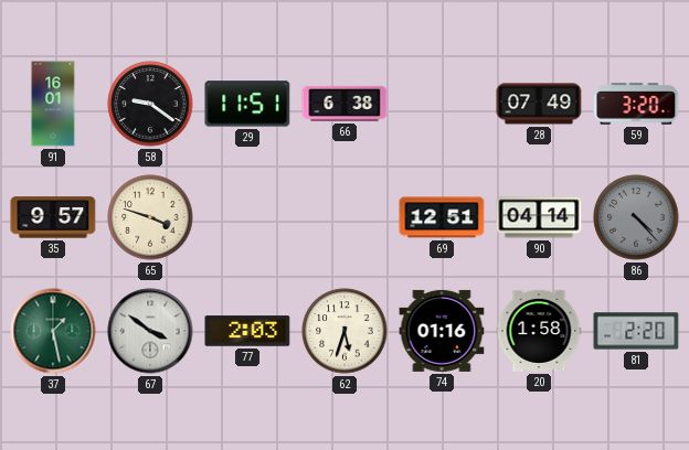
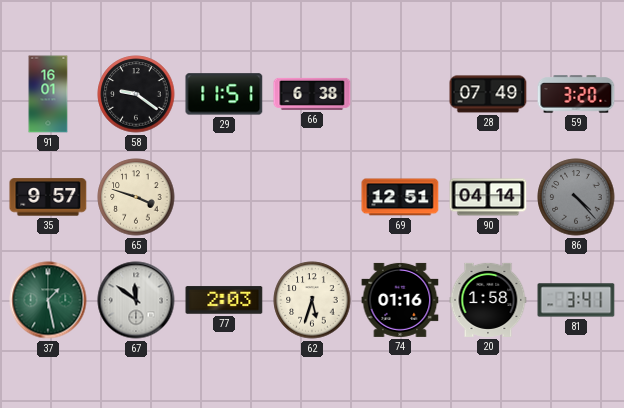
67: 3:51 -> 11:51
81: 2:20 -> 3:41
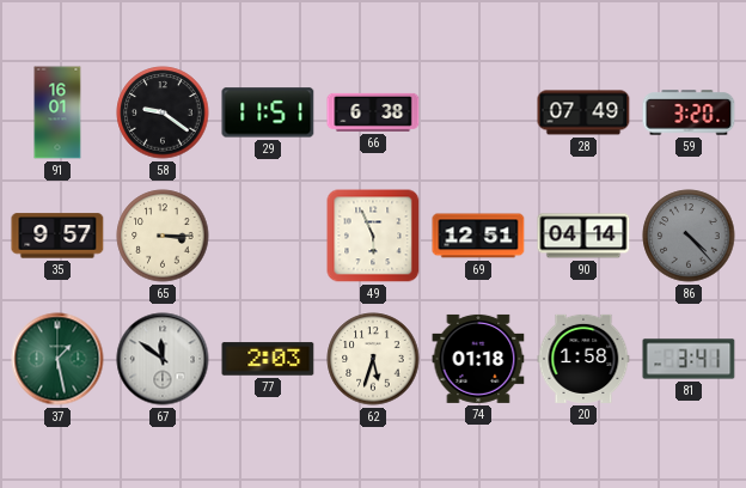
65: 3:48 -> 3:15
49: none -> 5:56
74: 01:16 -> 01:18
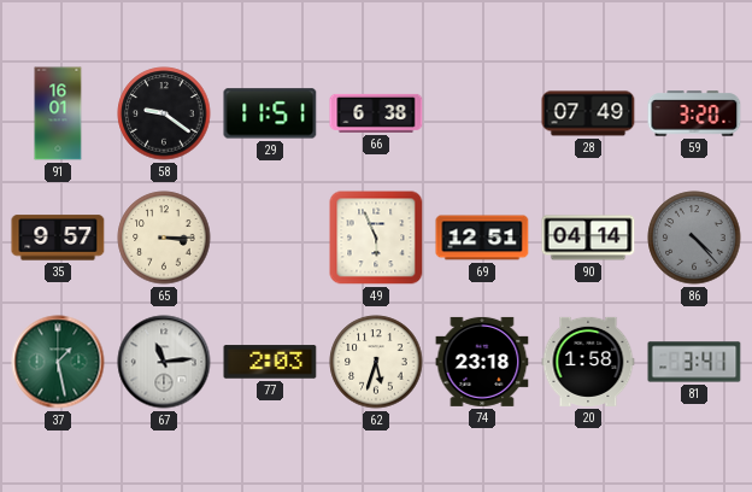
67: 11:51 -> 11:14
74: 01:18 -> 23:18
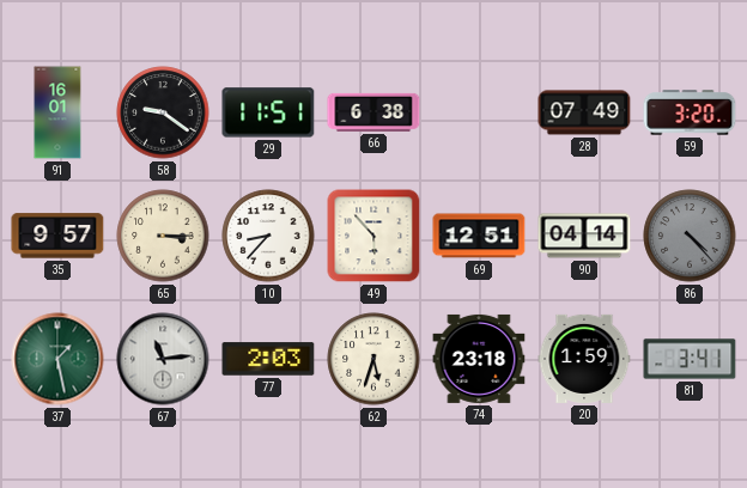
10: none -> 8:37
49: 5:56 -> 5:53
20: 1:58 -> 1:59
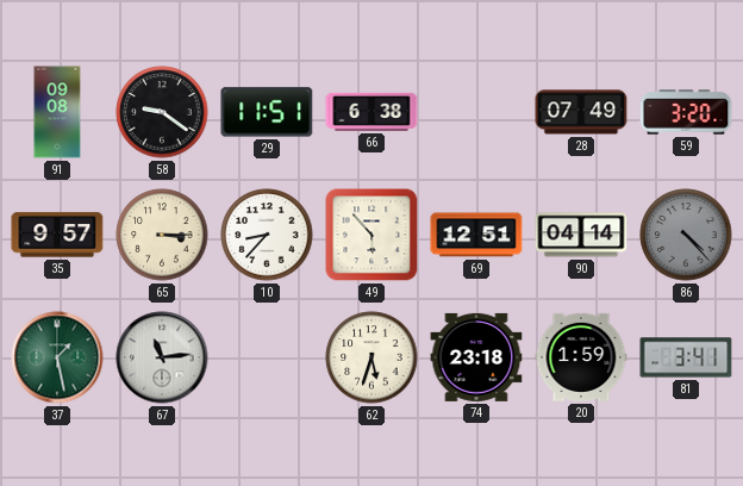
91: 16:01 -> 09:08
77: 2:03 -> none
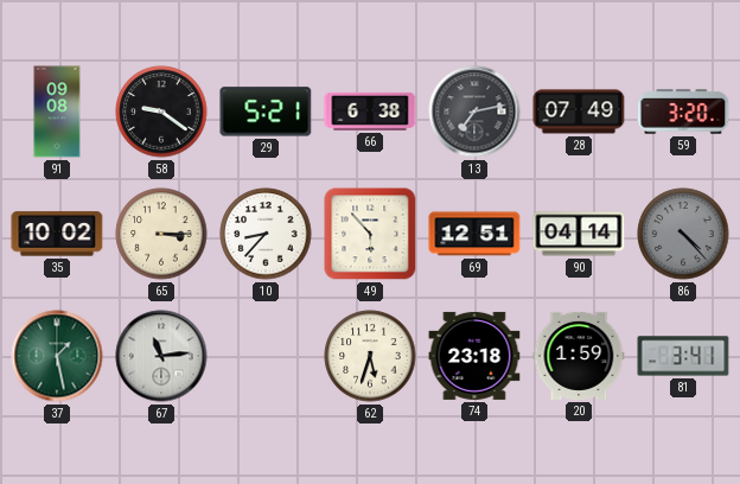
29: 11:51 -> 5:21
13: none -> 7:13
35: 9:57 -> 10:02
